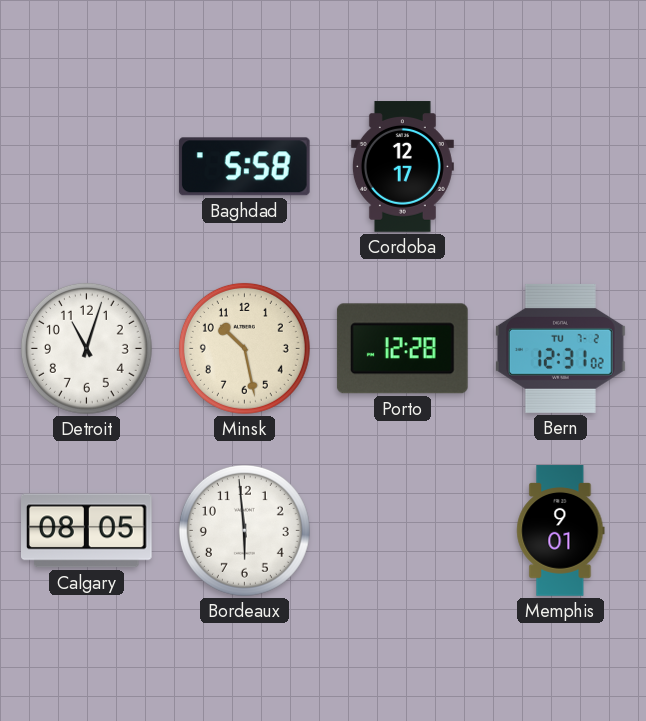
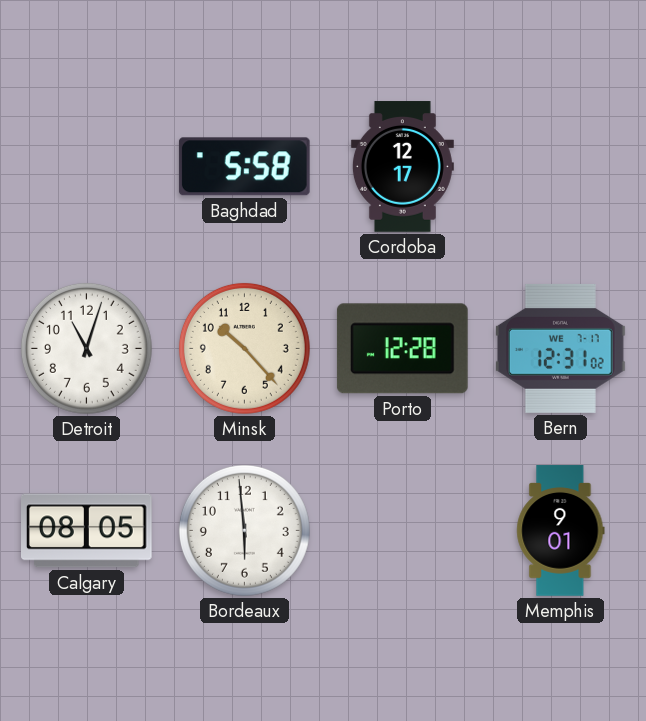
Minsk: 10:28 -> 10:23
Bern date: TU 7-2 -> WE 7-17
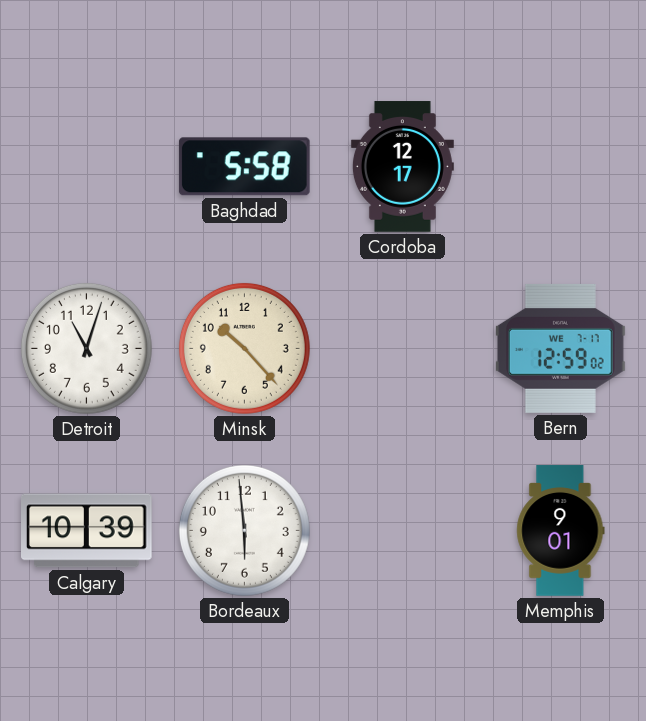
Porto: 12:28 -> none
Bern: 12:31 -> 12:59
Calgary: 08:05 -> 10:39
